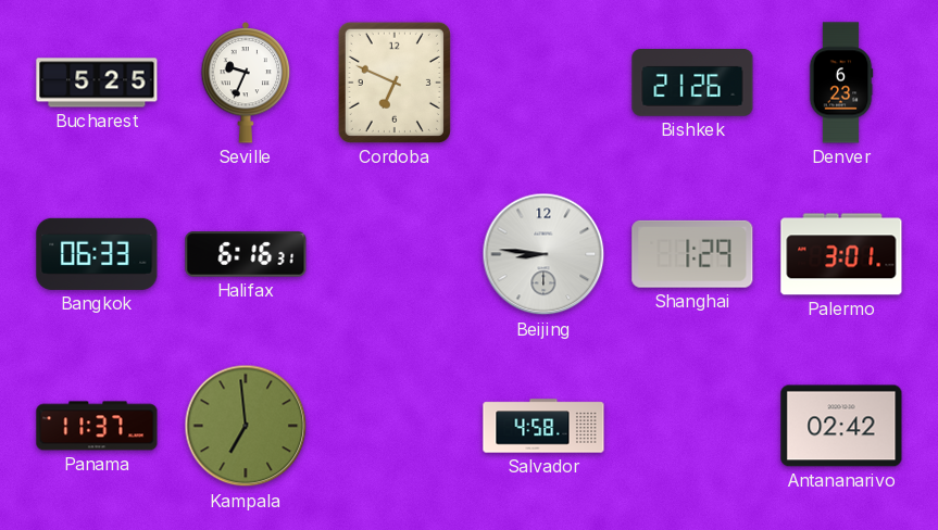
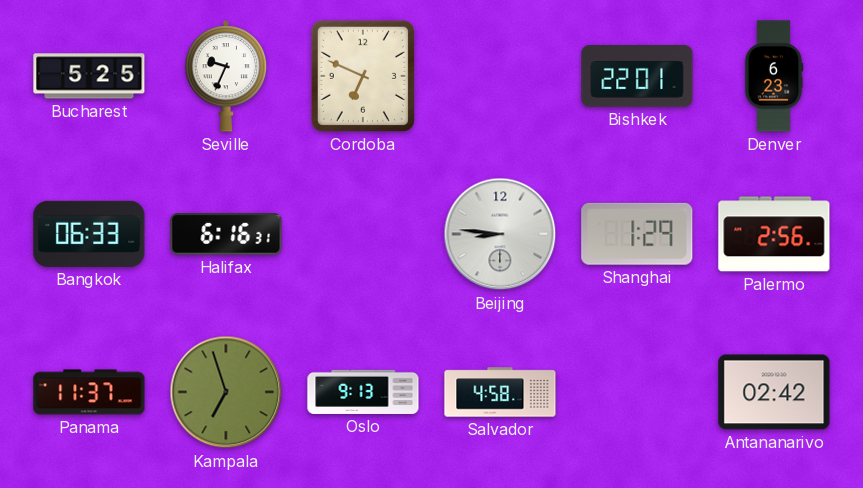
Bishkek: 21:26 -> 22:01
Palermo: 3:01 -> 2:56
Kampala: 6:59 -> 6:57
Oslo: none -> 9:13
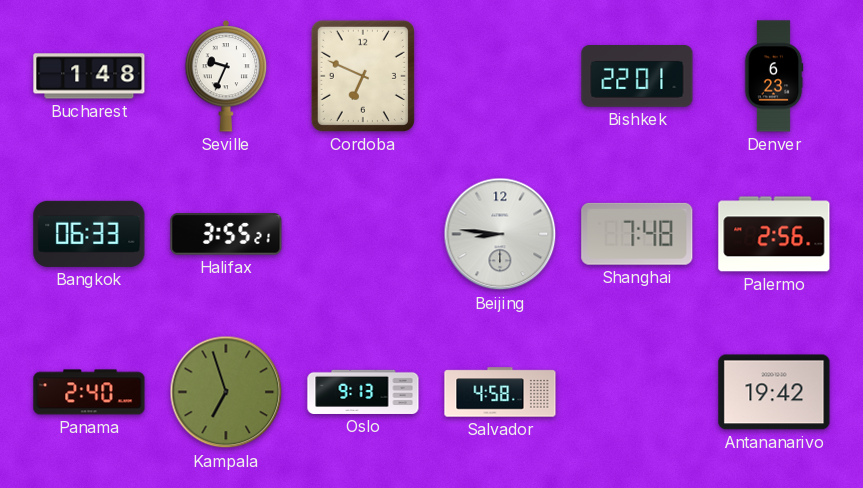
Bucharest: 5:25 -> 1:48
Halifax: 6:16 -> 3:55
Shanghai: 1:29 -> 7:48
Panama: 11:37 -> 2:40
Antananarivo: 02:42 -> 19:42
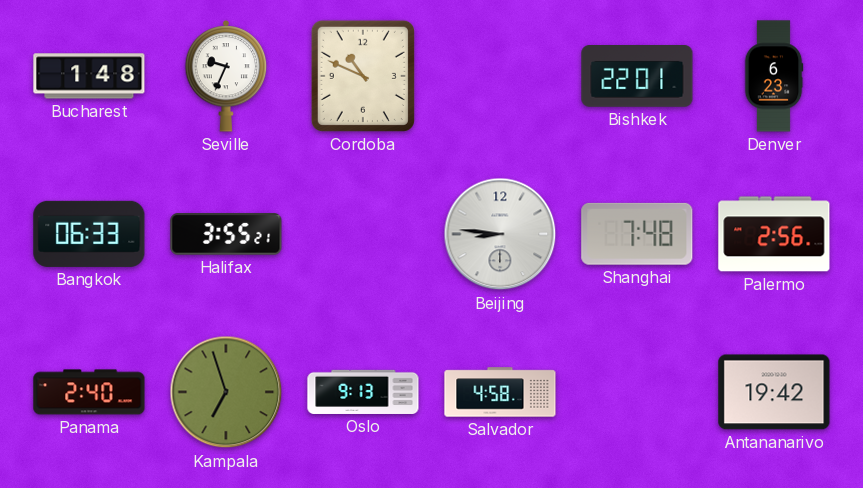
Cordoba: 6:49 -> 10:49
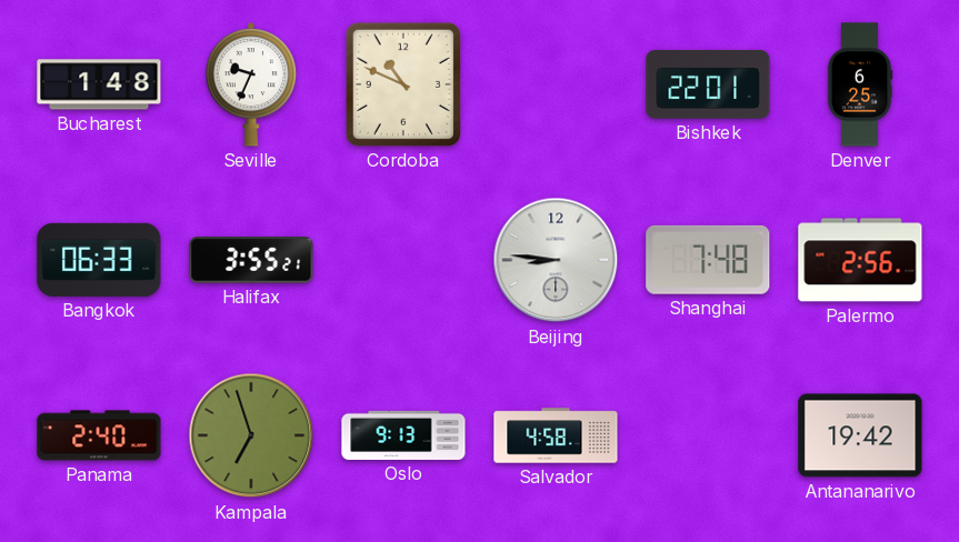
Denver: 6:23 -> 6:25
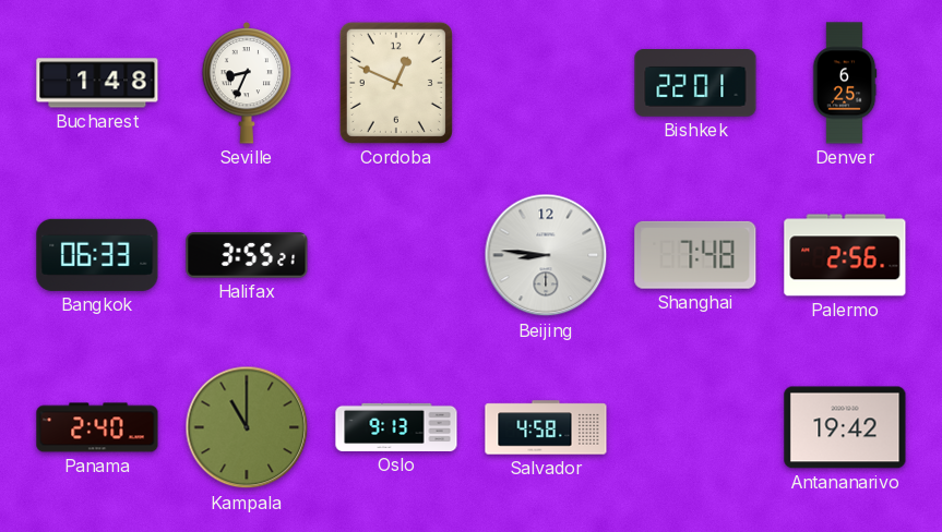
Seville: 9:34 -> 8:34
Cordoba: 10:49 -> 12:49
Kampala: 6:57 -> 11:00
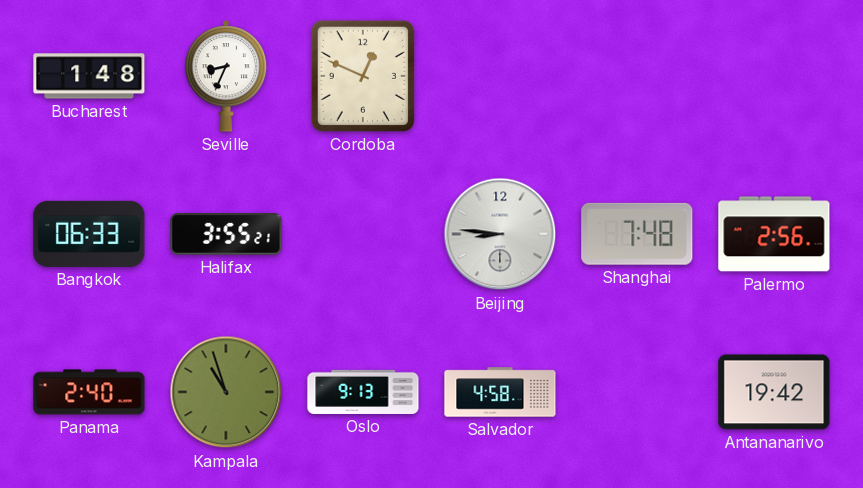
Bishkek: 22:01 -> none
Denver: 6:25 -> none
Kampala: 11:00 -> 10:57
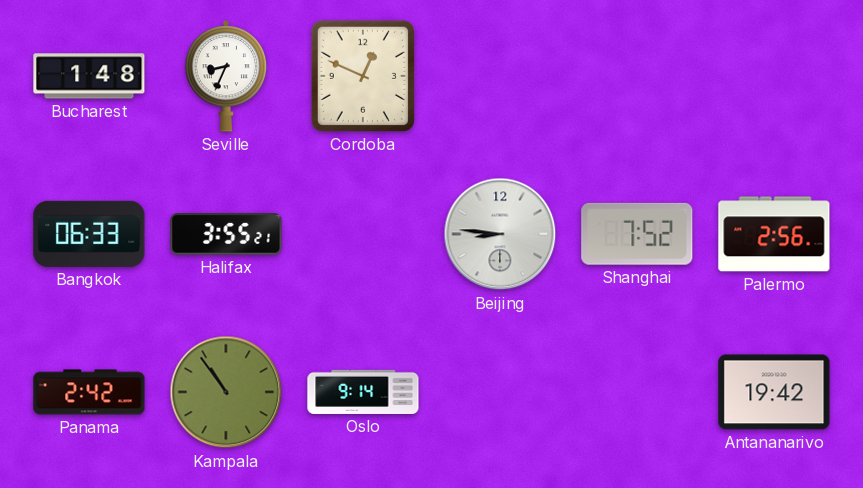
Shanghai: 7:48 -> 7:52
Panama: 2:40 -> 2:42
Kampala: 10:57 -> 10:54
Oslo: 9:13 -> 9:14
Salvador: 4:58 -> none
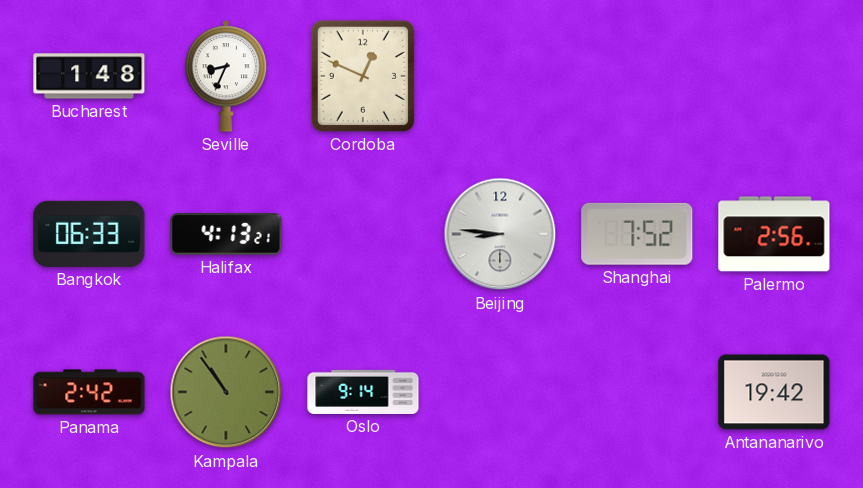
Halifax: 3:55 -> 4:13
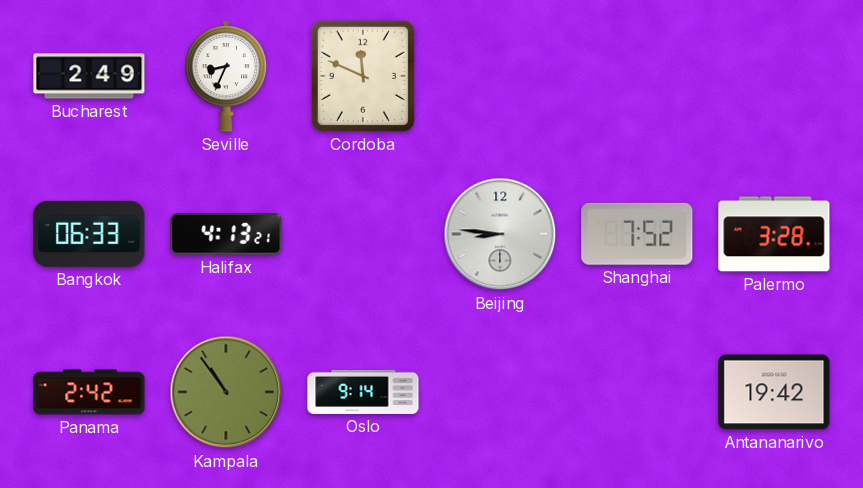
Bucharest: 1:48 -> 2:49
Cordoba: 12:49 -> 11:49
Palermo: 2:56 -> 3:28
